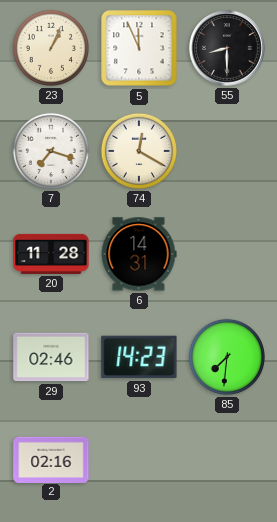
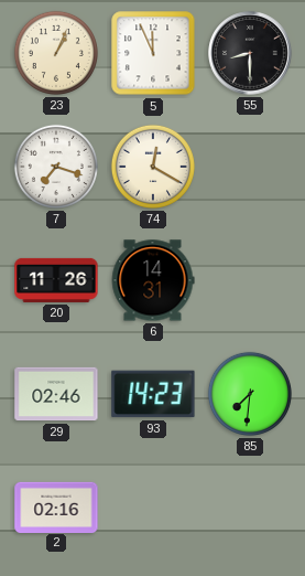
20: 11:28 -> 11:26
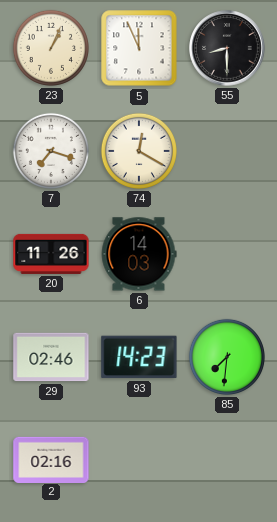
6: 14:31 -> 14:03
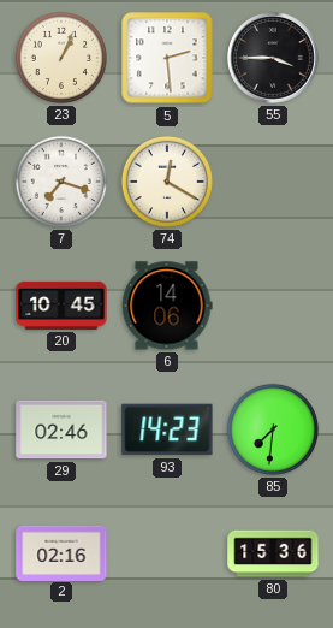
5: 11:56 -> 2:29
55: 8:30 -> 3:45
20: 11:26 -> 10:45
6: 14:03 -> 14:06
80: none -> 15:36
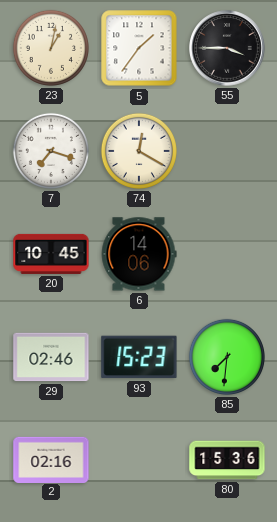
23: 1:04 -> 1:02
5: 2:29 -> 1:36
93: 14:23 -> 15:23
